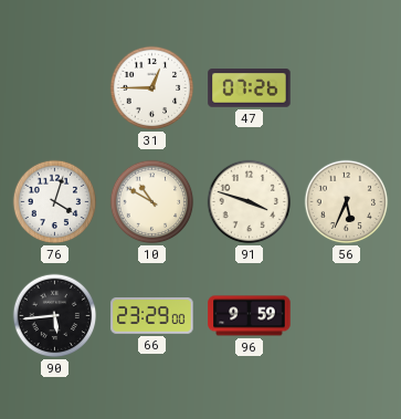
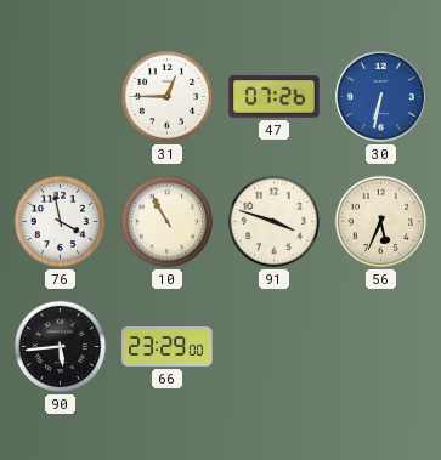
30: none -> 6:32
76: 4:03 -> 3:58
10: 10:50 -> 10:55
96: 9:59 -> none
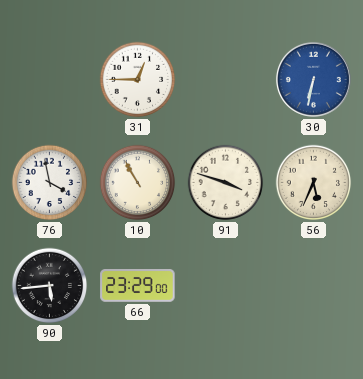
47: 07:26 -> none
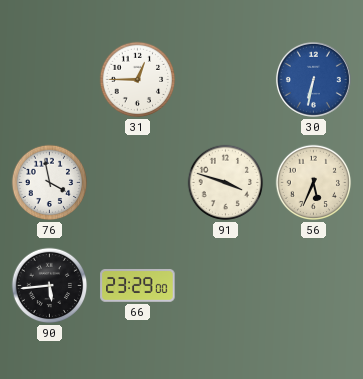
10: 10:55 -> none
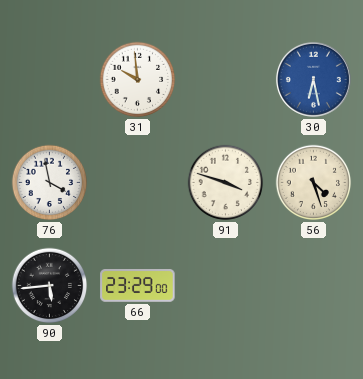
31: 12:45 -> 9:59
30: 6:32 -> 6:28
56: 5:34 -> 4:27
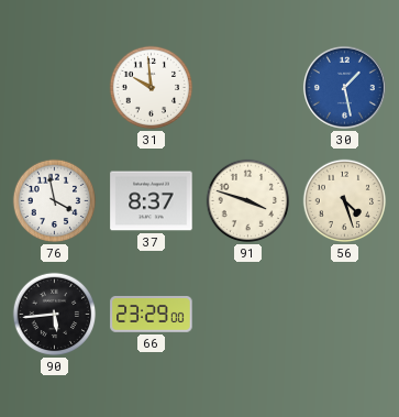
30: 6:28 -> 1:28
37: none -> 8:37
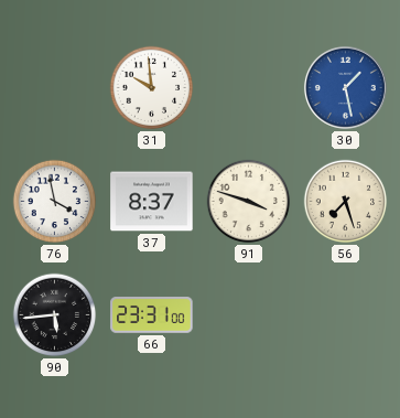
56: 4:27 -> 7:27
66: 23:29 -> 23:31
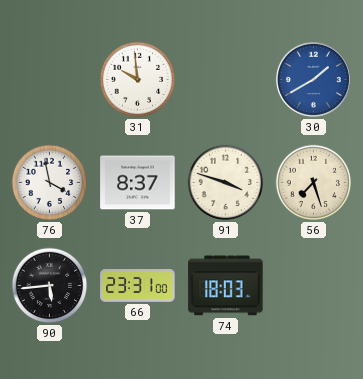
30: 1:28 -> 1:40
74: none -> 18:03
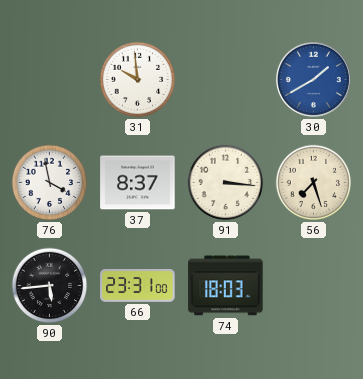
91: 3:48 -> 3:16
